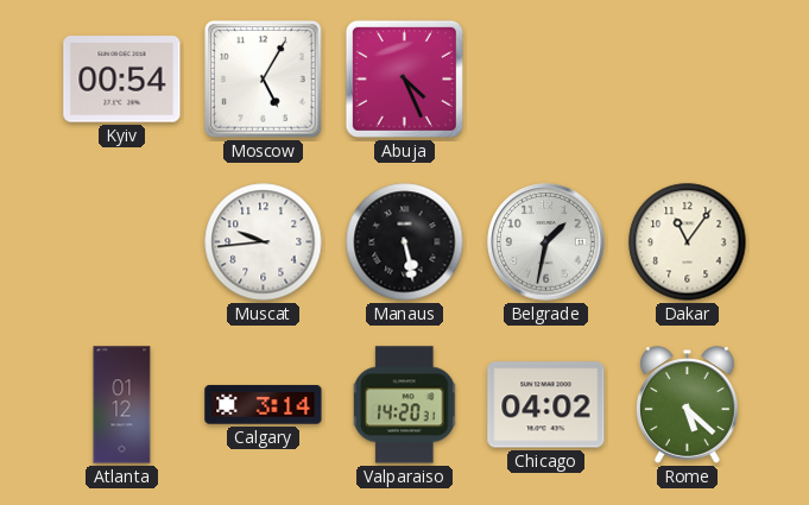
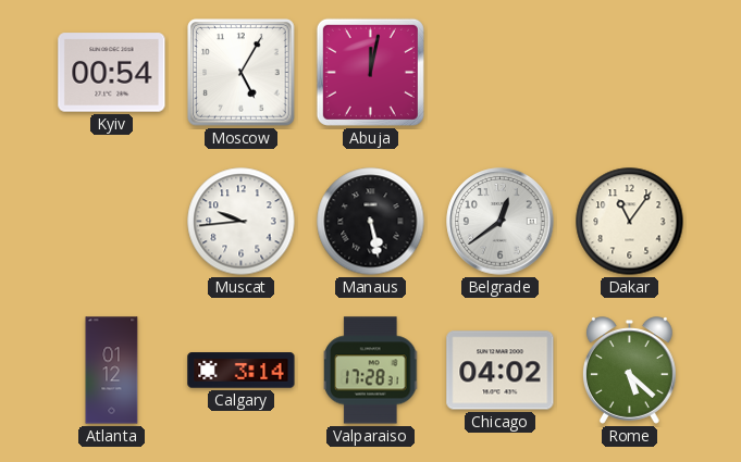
Abuja: 4:26 -> 12:02
Belgrade: 1:32 -> 12:39
Valparaiso: 14:20 -> 17:28
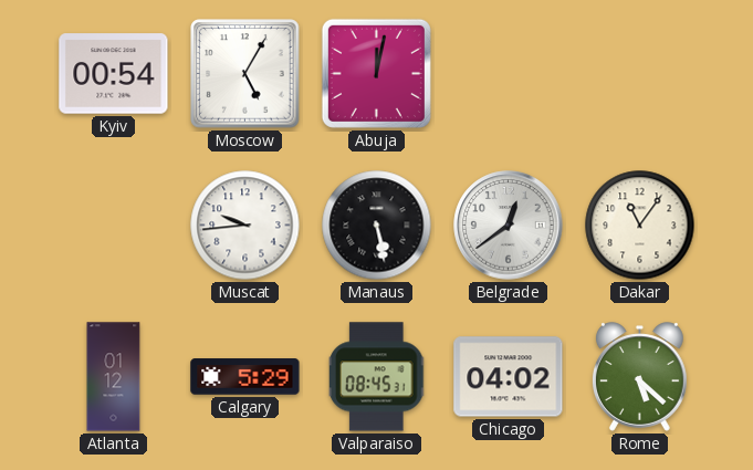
Calgary: 3:14 -> 5:29
Valparaiso: 17:28 -> 08:45
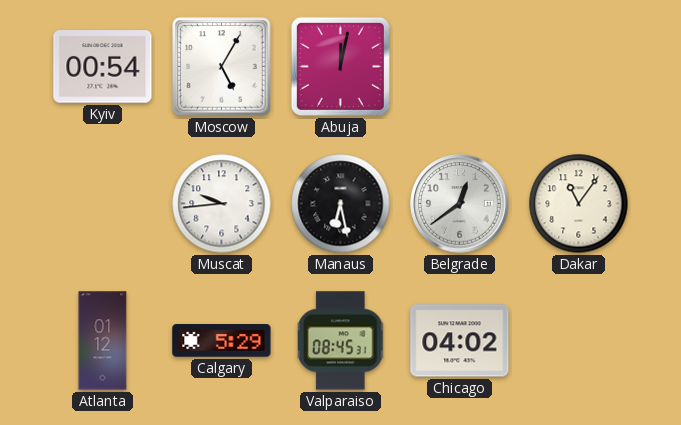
Manaus: 5:28 -> 6:28
Rome: 5:22 -> none
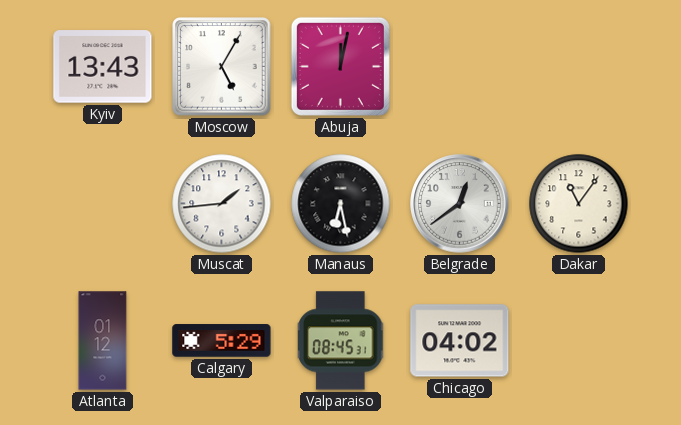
Kyiv: 00:54 -> 13:43
Muscat: 9:44 -> 1:44
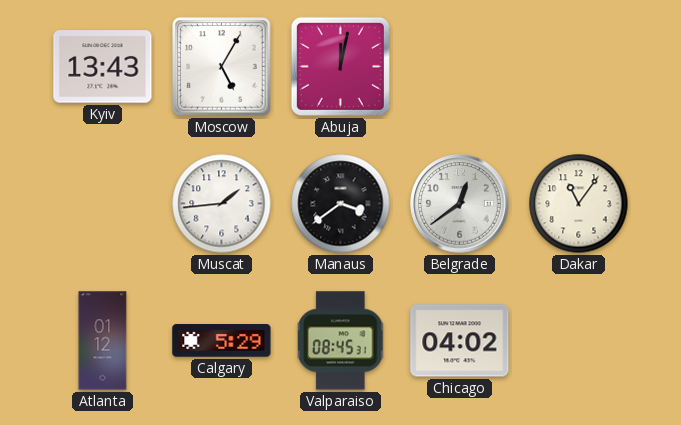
Manaus: 6:28 -> 3:39
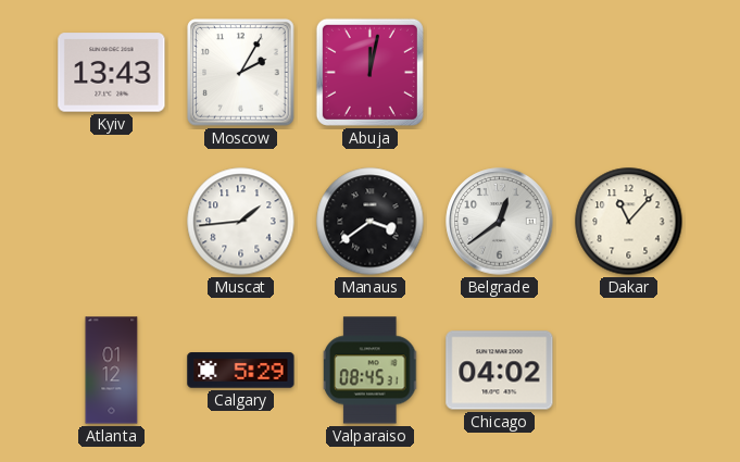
Moscow: 5:05 -> 2:05
Dakar: 11:06 -> 11:07
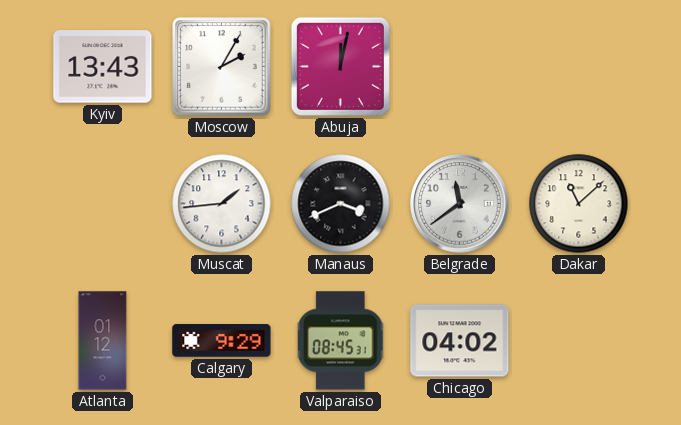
Manaus: 3:39 -> 3:41
Belgrade: 12:39 -> 11:39
Dakar: 11:07 -> 11:08
Calgary: 5:29 -> 9:29
